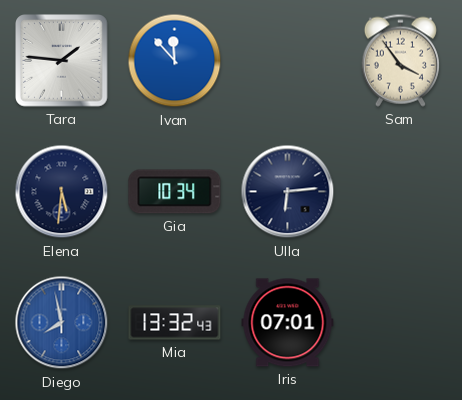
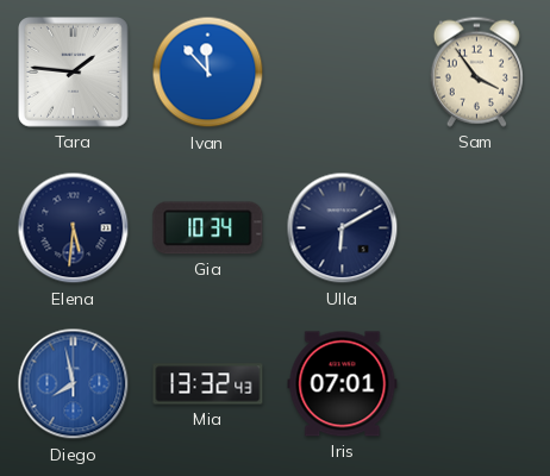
Ulla: 6:14 -> 6:10
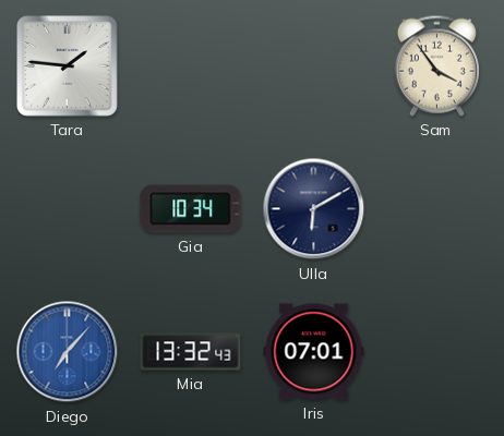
Ivan: 11:53 -> none
Elena: 5:31 -> none
Diego: 7:58 -> 7:07
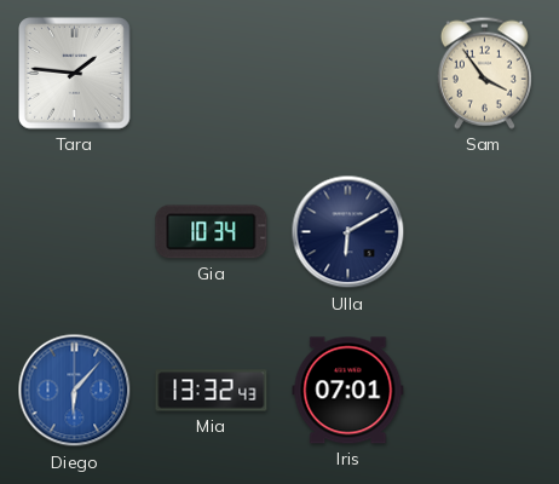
Diego: 7:07 -> 6:07
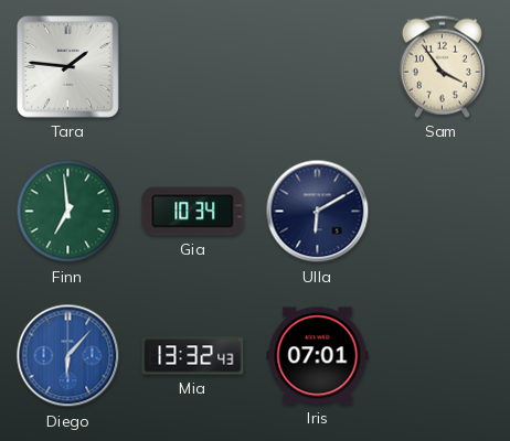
Finn: none -> 6:59
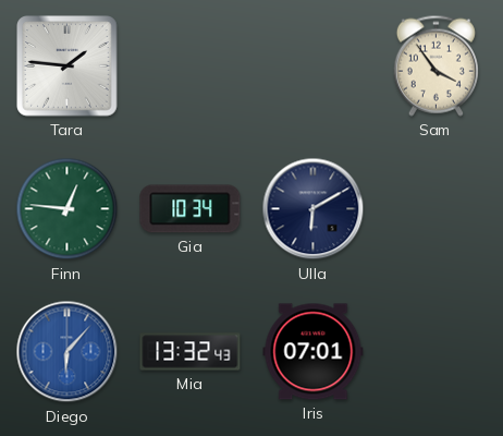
Finn: 6:59 -> 12:46
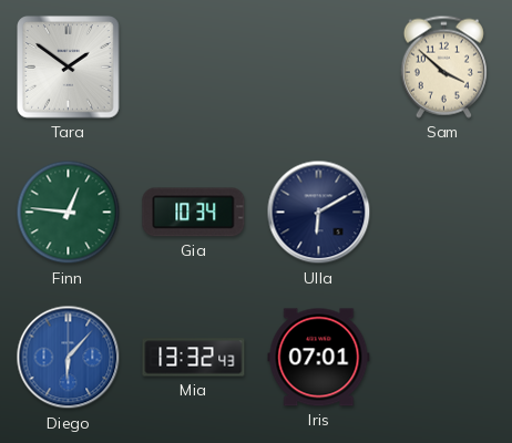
Tara: 1:46 -> 1:51
Sam: 3:54 -> 3:52
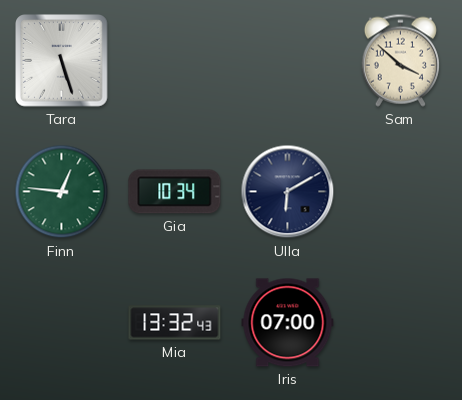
Tara: 1:51 -> 5:27
Diego: 6:07 -> none
Iris: 07:01 -> 07:00
